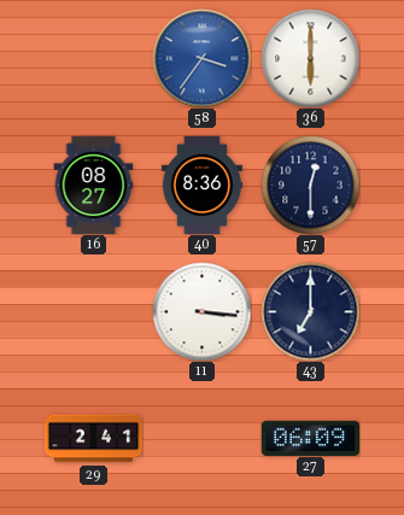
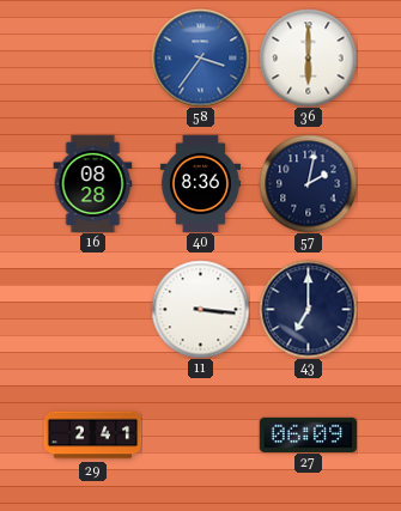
16: 08:27 -> 08:28
57: 12:30 -> 2:02
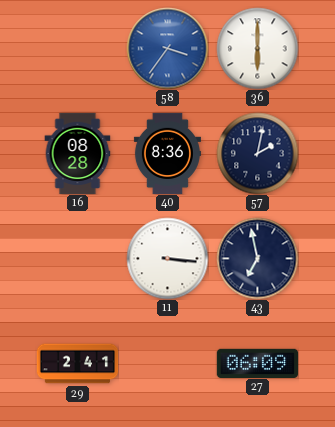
43: 7:00 -> 6:58
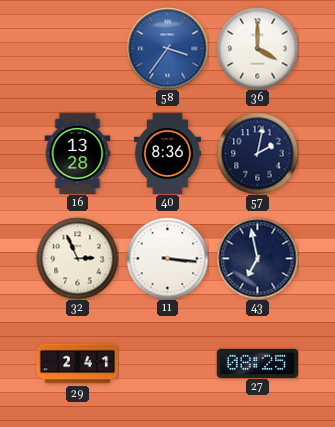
36: 6:00 -> 4:00
16: 08:28 -> 13:28
32: none -> 2:56
27: 06:09 -> 08:25
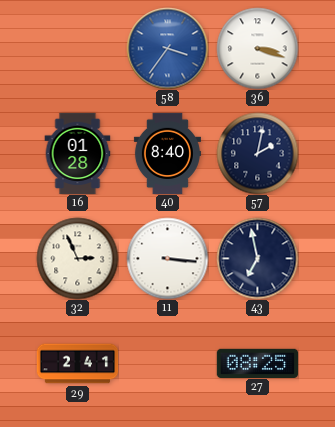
36: 4:00 -> 3:18
16: 13:28 -> 01:28
40: 8:36 -> 8:40
